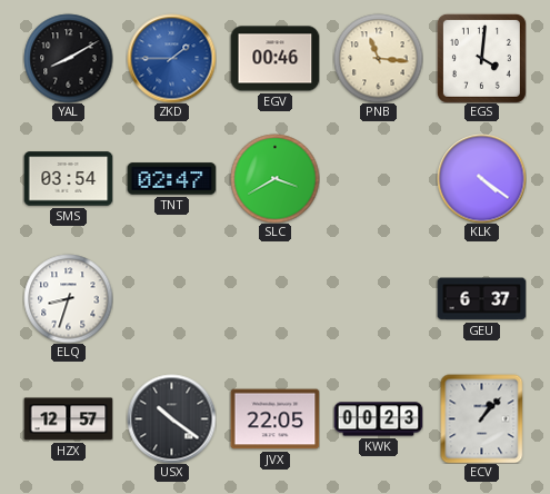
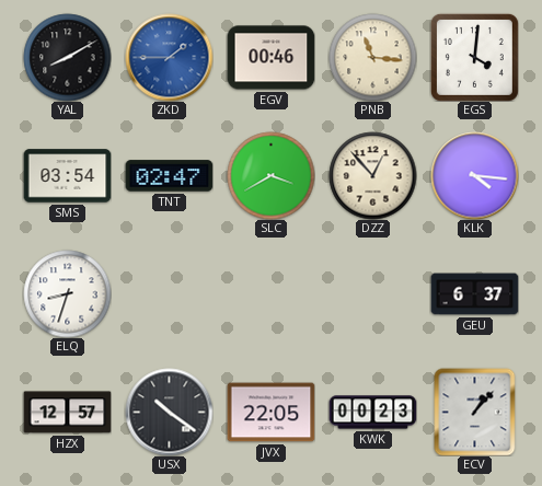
DZZ: none -> 12:53
KLK: 4:21 -> 4:16
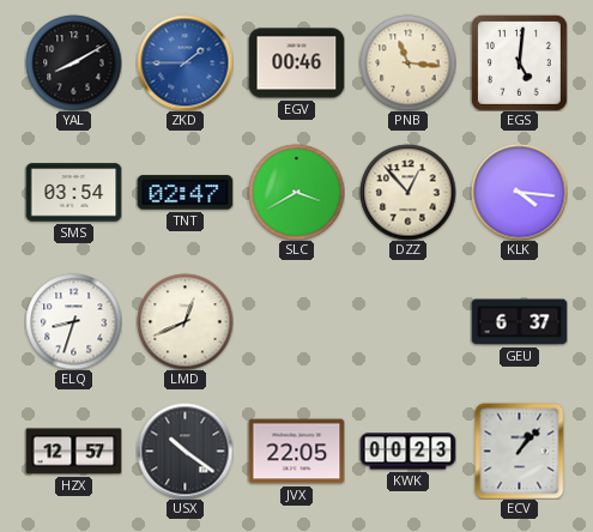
EGS: 4:01 -> 5:01
LMD: none -> 12:41
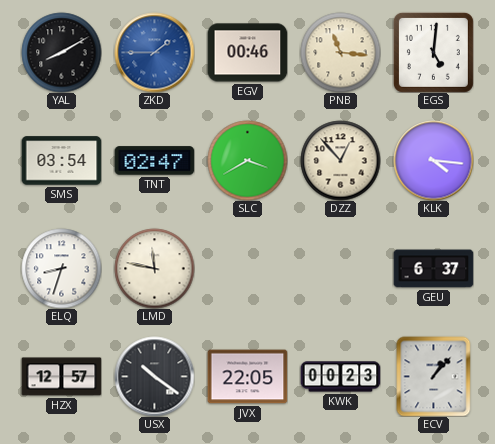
LMD: 12:41 -> 11:47
